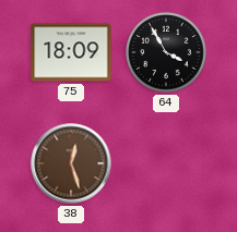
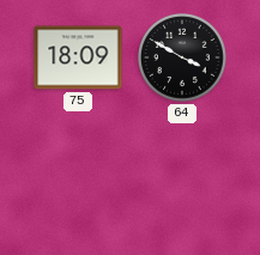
64: 3:55 -> 3:50
38: 12:27 -> none
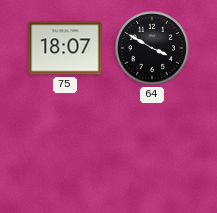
75: 18:09 -> 18:07
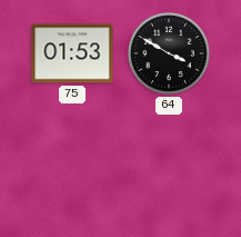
75: 18:07 -> 01:53
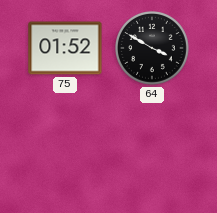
75: 01:53 -> 01:52
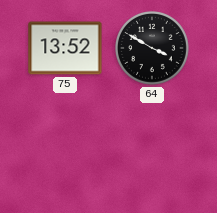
75: 01:52 -> 13:52
